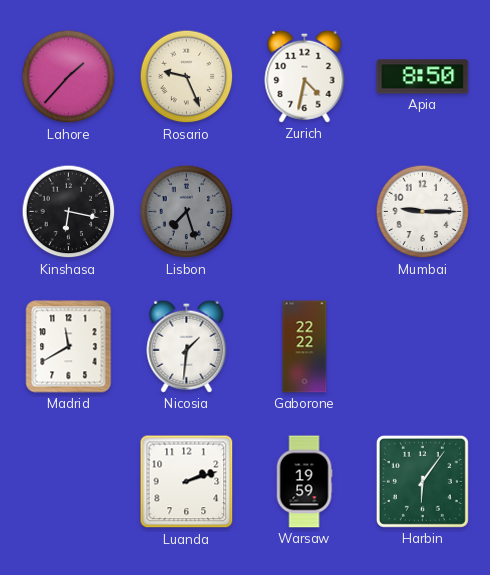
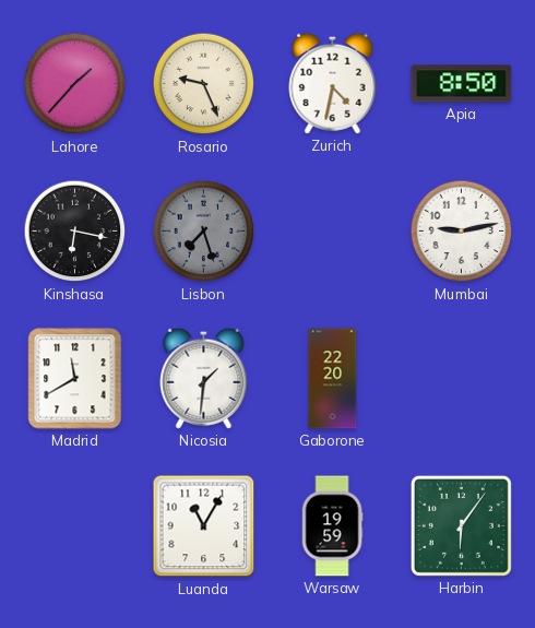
Mumbai: 9:15 -> 9:13
Gaborone: 22:22 -> 22:20
Luanda: 2:12 -> 11:05
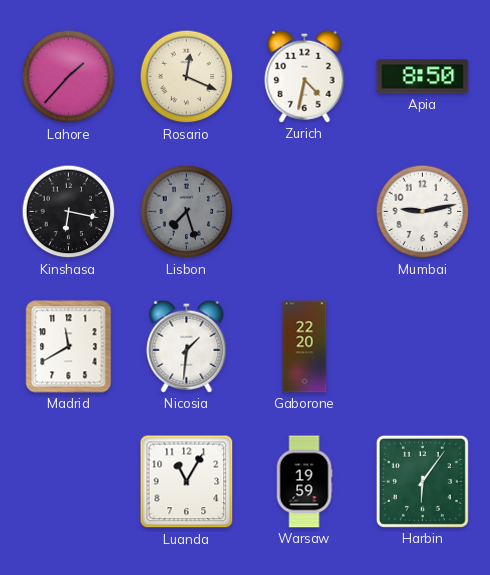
Rosario: 9:26 -> 12:19
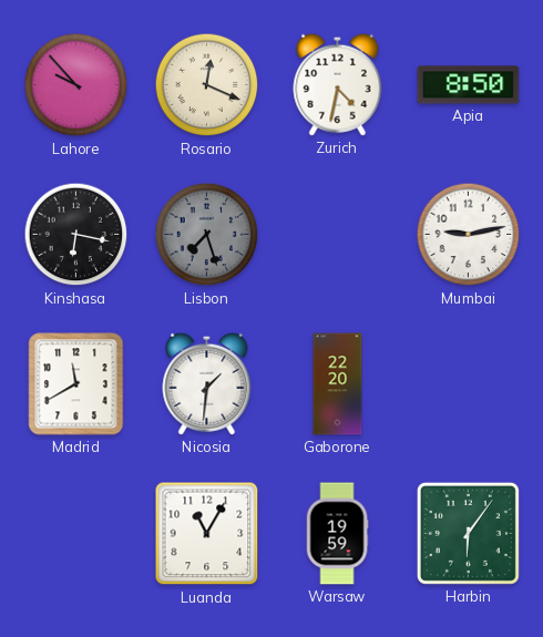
Lahore: 1:37 -> 9:53
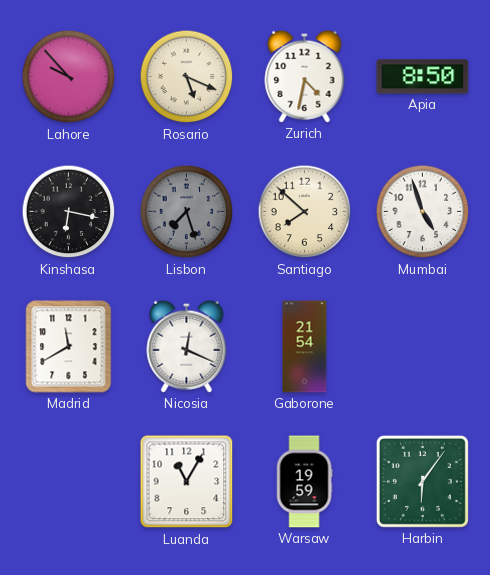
Rosario: 12:19 -> 5:19
Santiago: none -> 7:52
Mumbai: 9:13 -> 4:57
Nicosia: 1:31 -> 12:19
Gaborone: 22:20 -> 21:54
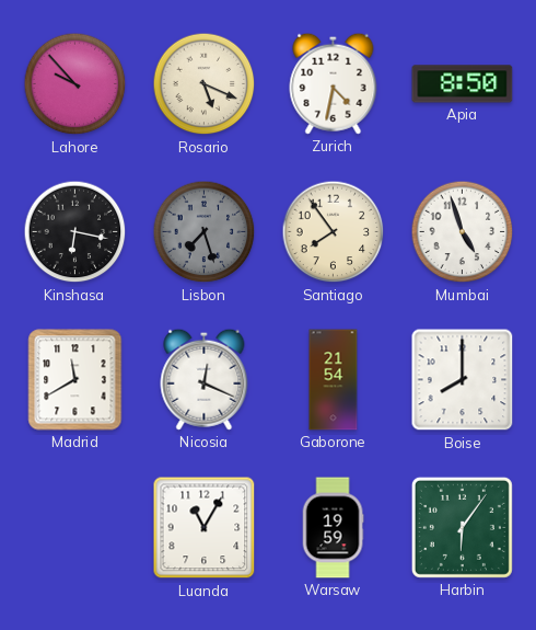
Santiago: 7:52 -> 7:54
Boise: none -> 8:00
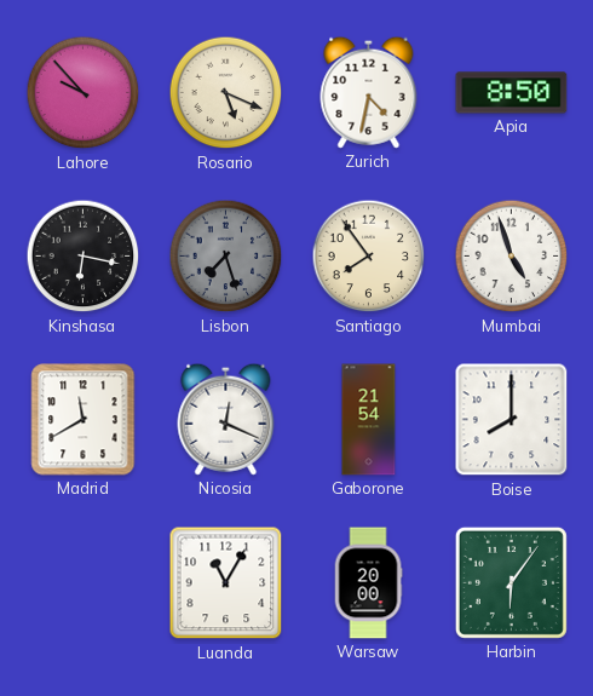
Warsaw: 19:59 -> 20:00
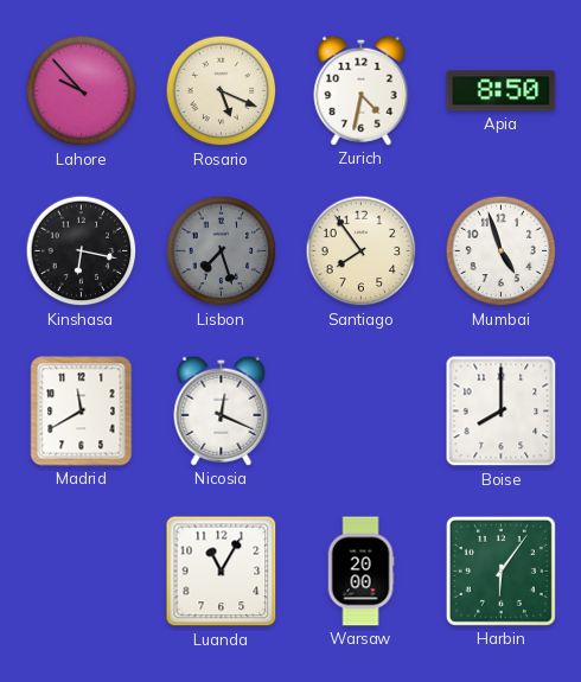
Gaborone: 21:54 -> none
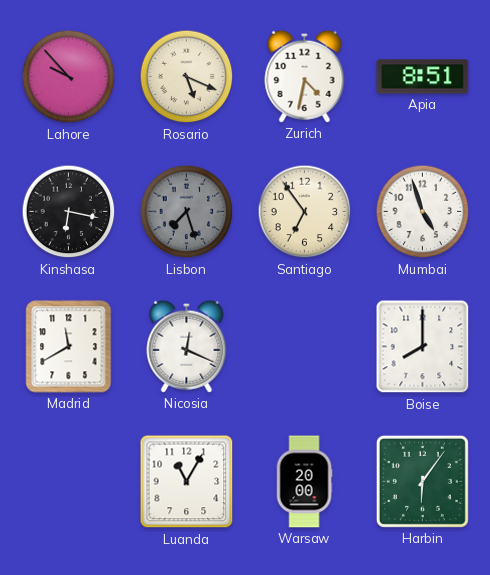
Apia: 8:50 -> 8:51
Santiago: 7:54 -> 6:54
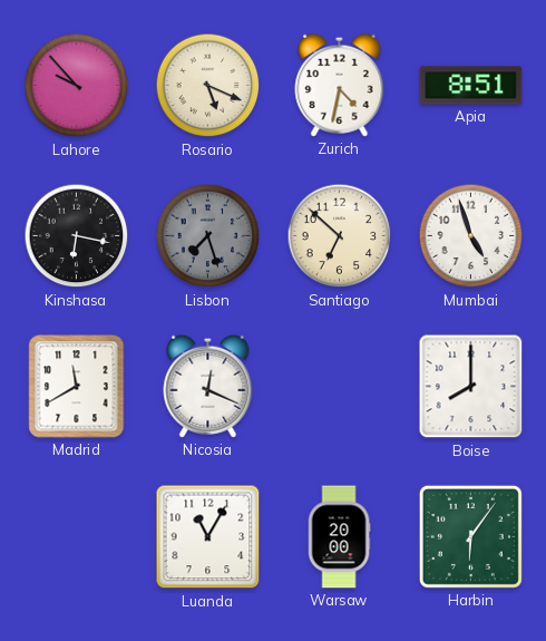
Santiago: 6:54 -> 6:52
